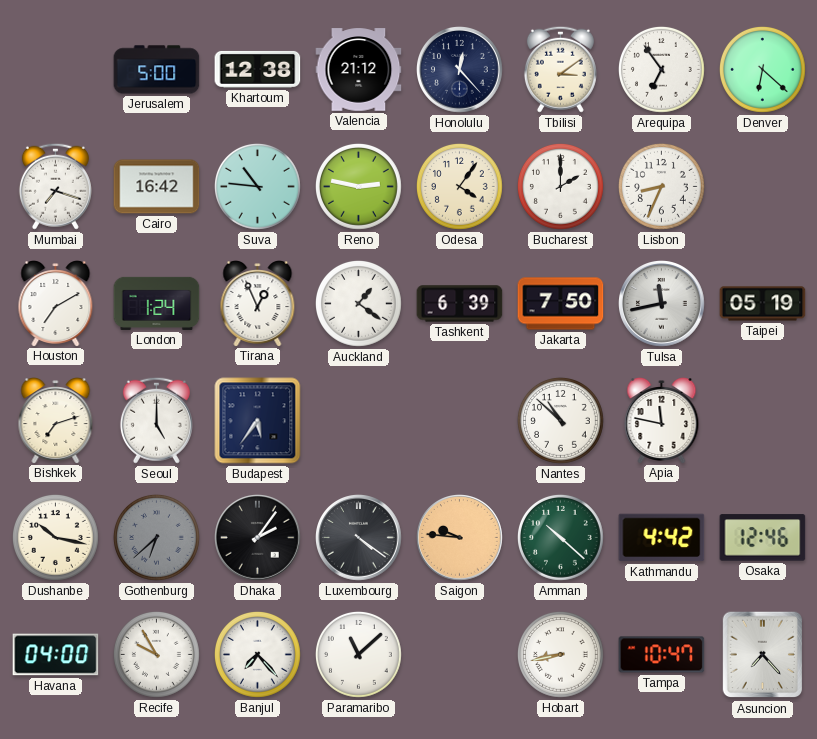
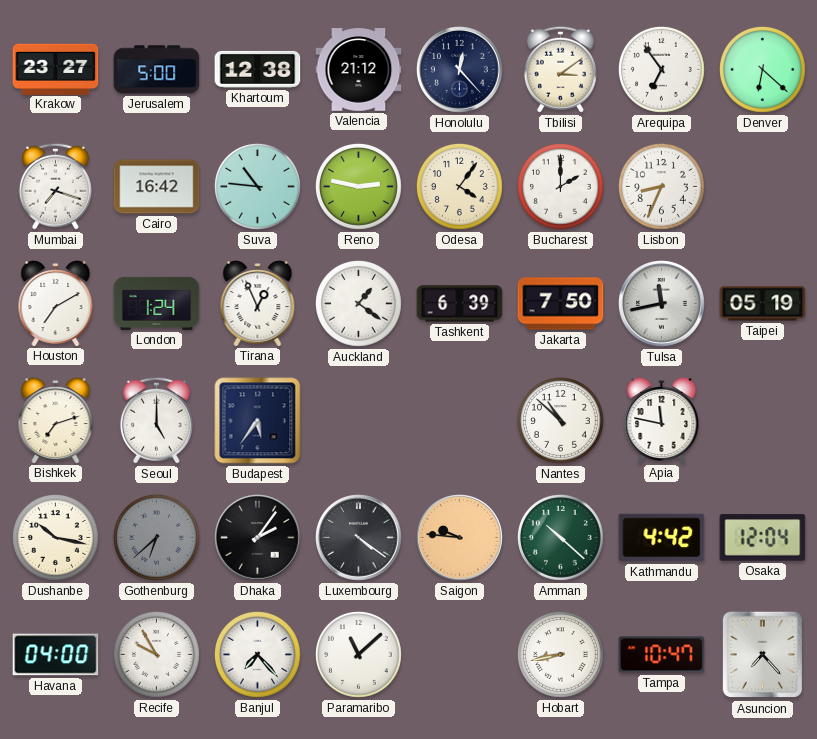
Krakow: none -> 23:27
Osaka: 12:46 -> 12:04
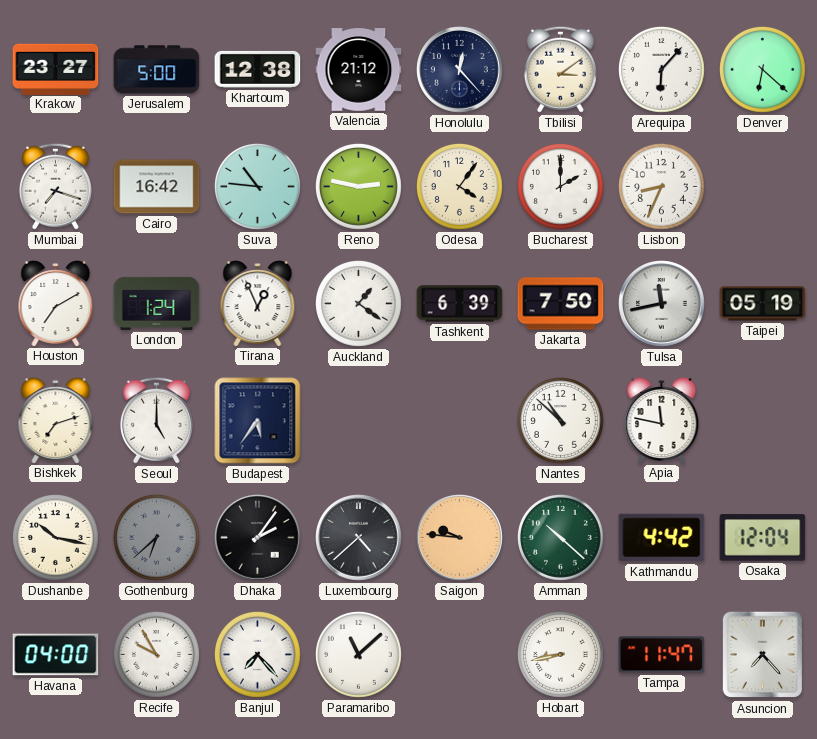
Arequipa: 6:54 -> 6:07
Luxembourg: 4:21 -> 4:38
Tampa: 10:47 -> 11:47
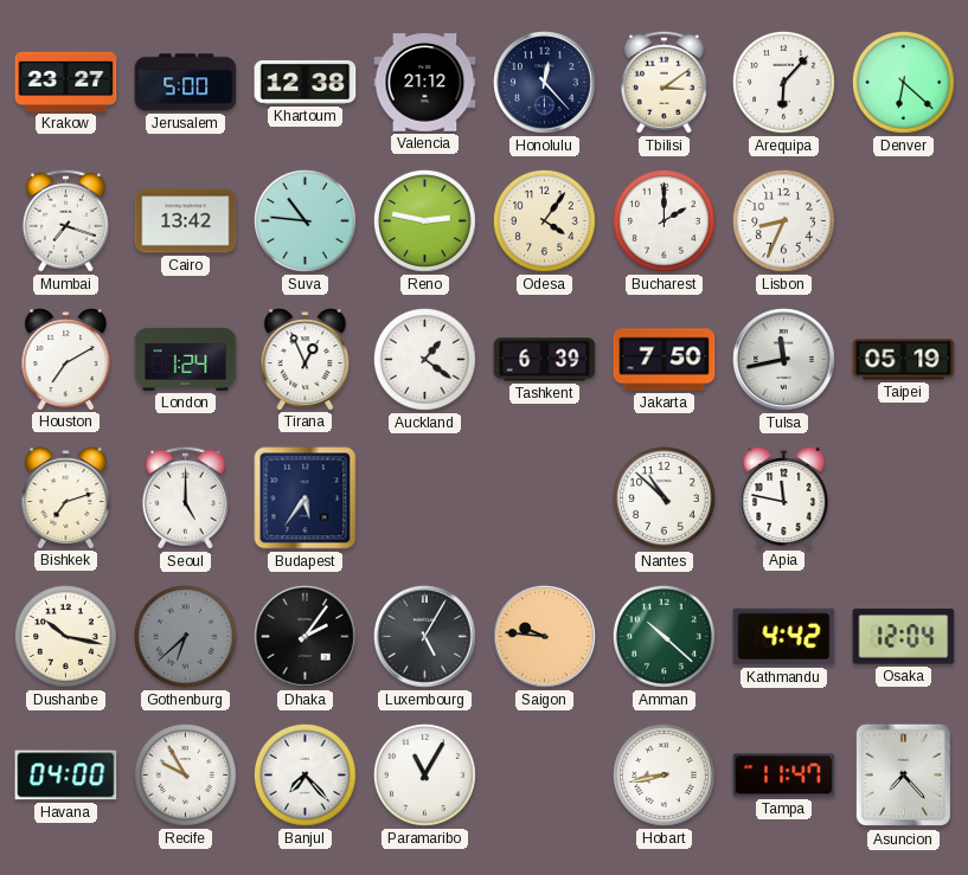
Cairo: 16:42 -> 13:42
Luxembourg: 4:38 -> 5:05
Paramaribo: 11:08 -> 11:05
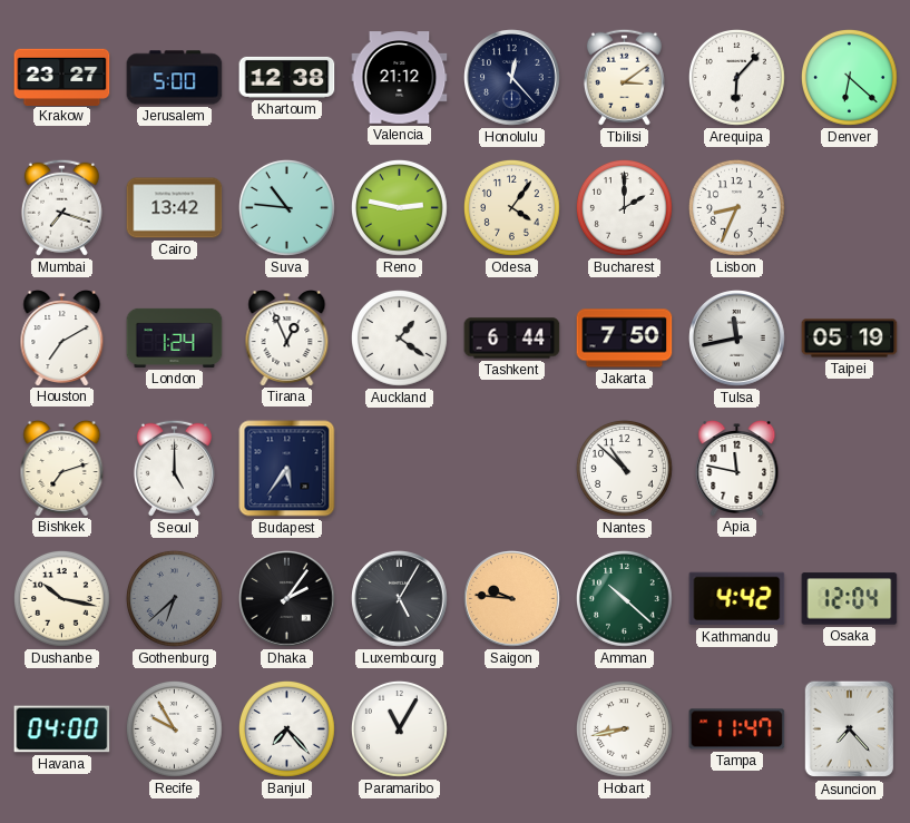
Tashkent: 6:39 -> 6:44
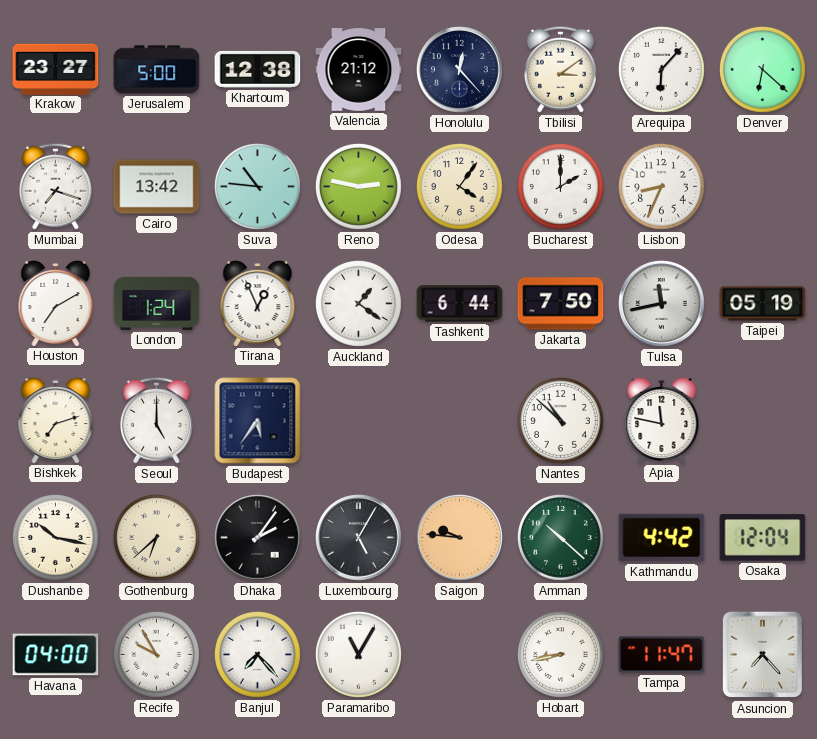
Gothenburg dial: grey -> cream
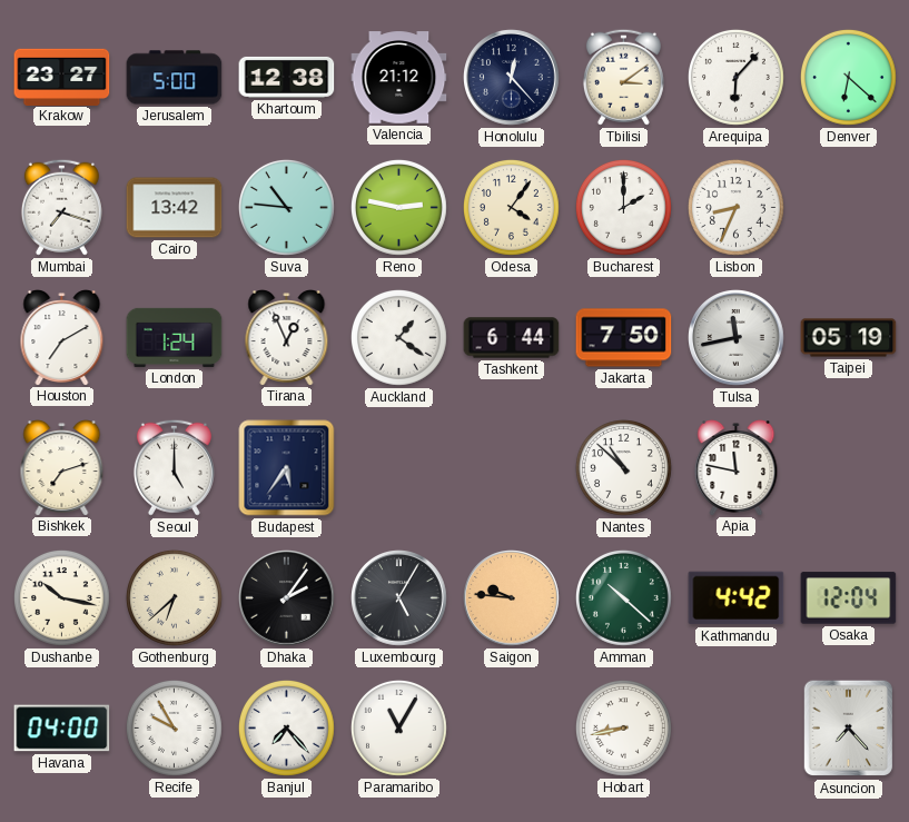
Tampa: 11:47 -> none
